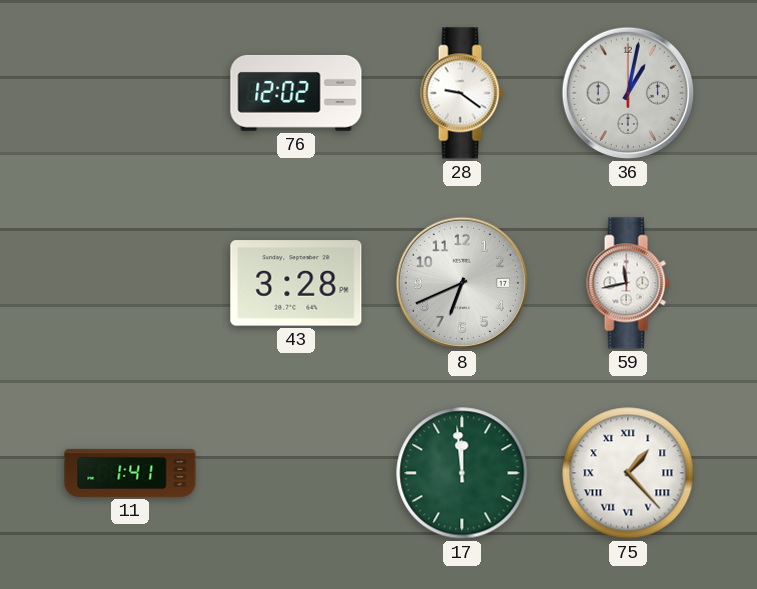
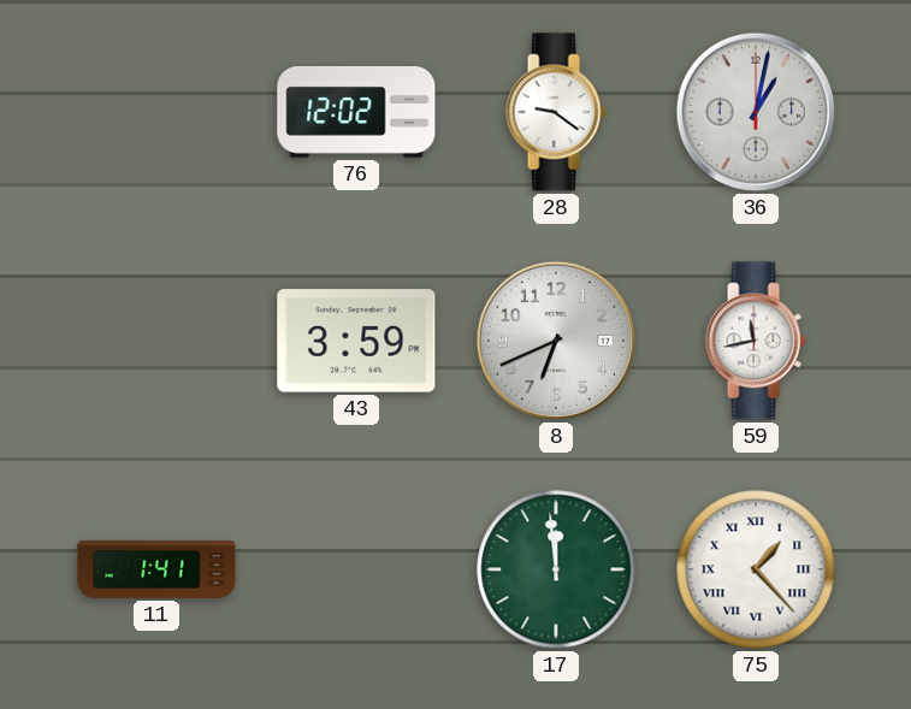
43: 3:28 -> 3:59
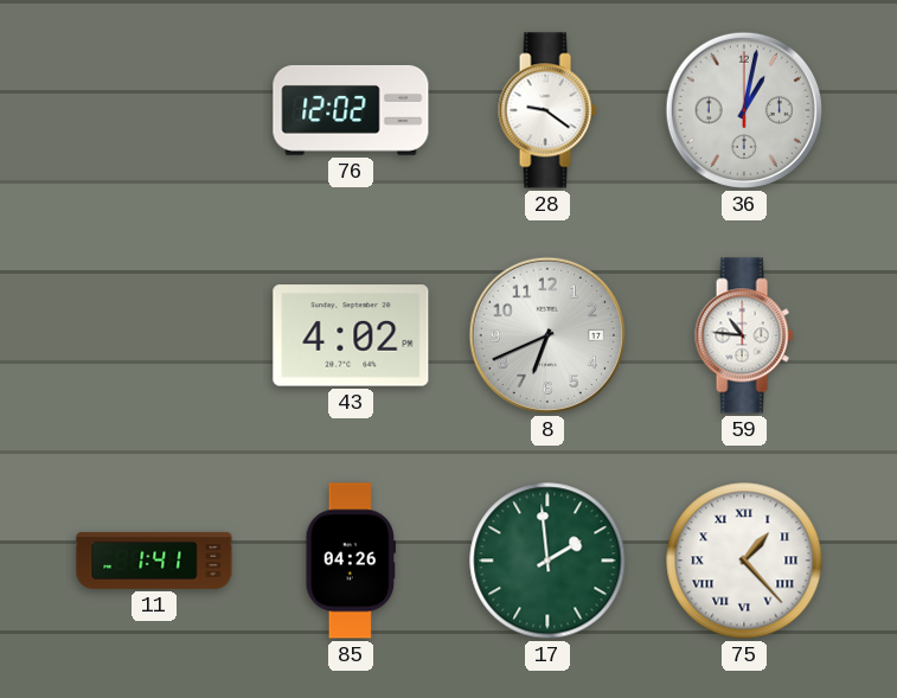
43: 3:59 -> 4:02
59: 11:43 -> 10:46
85: none -> 04:26
17: 11:59 -> 1:59
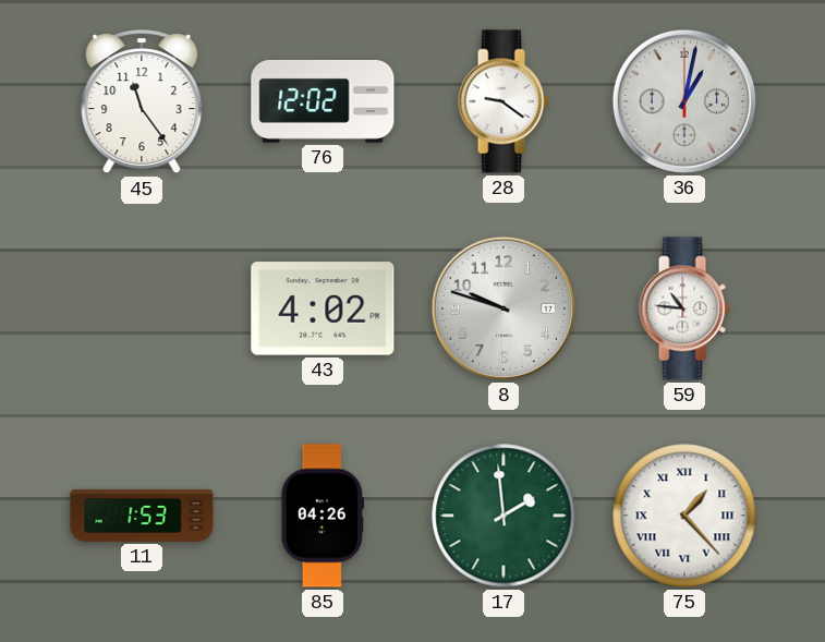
45: none -> 11:24
8: 6:41 -> 9:48
11: 1:41 -> 1:53
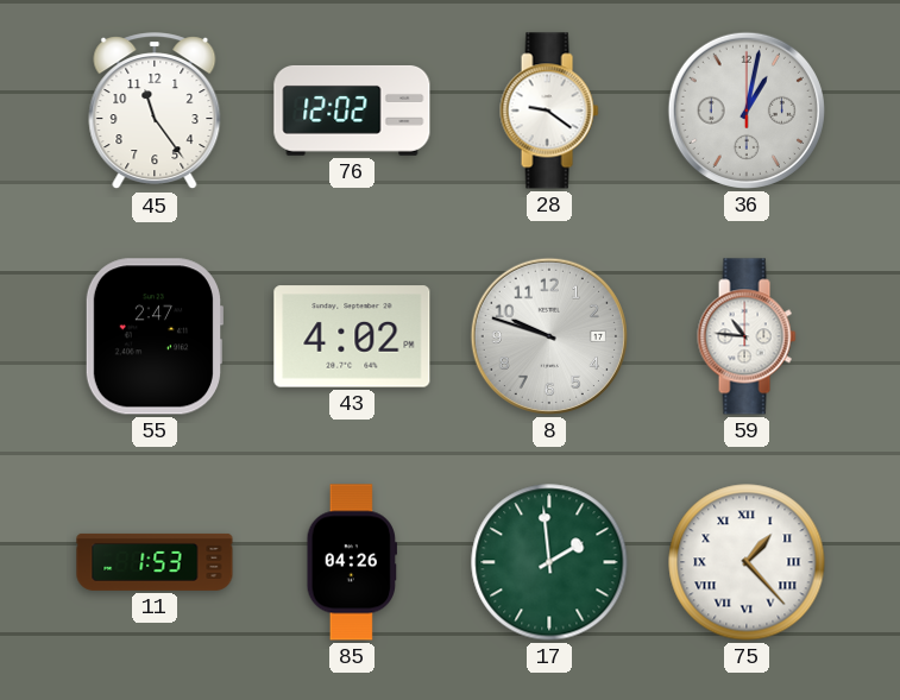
55: none -> 2:47
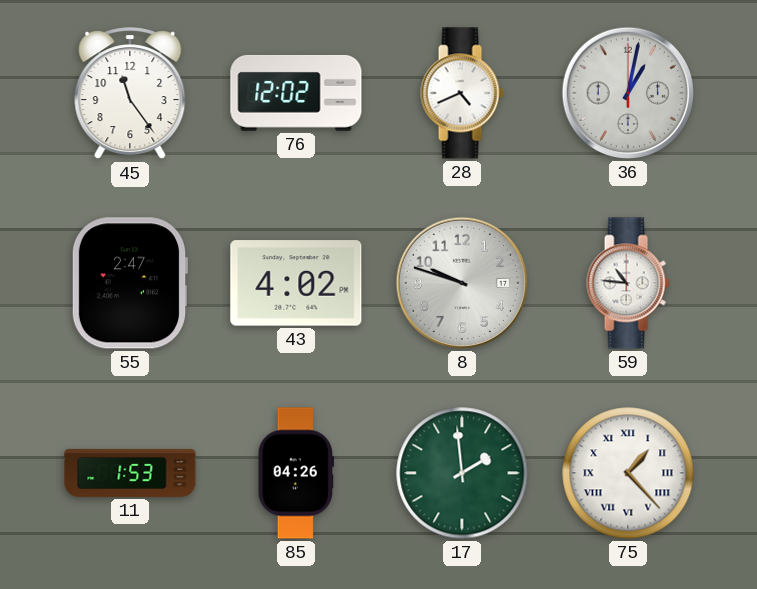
28: 9:21 -> 4:41
